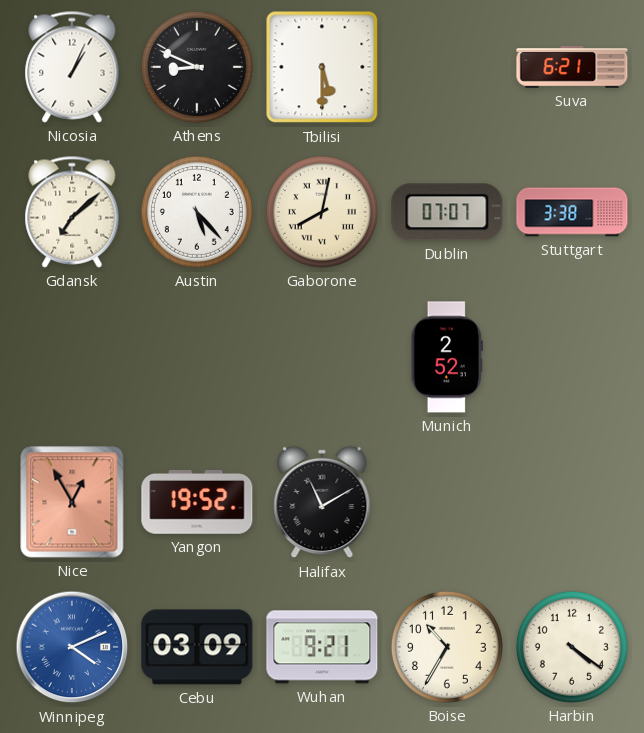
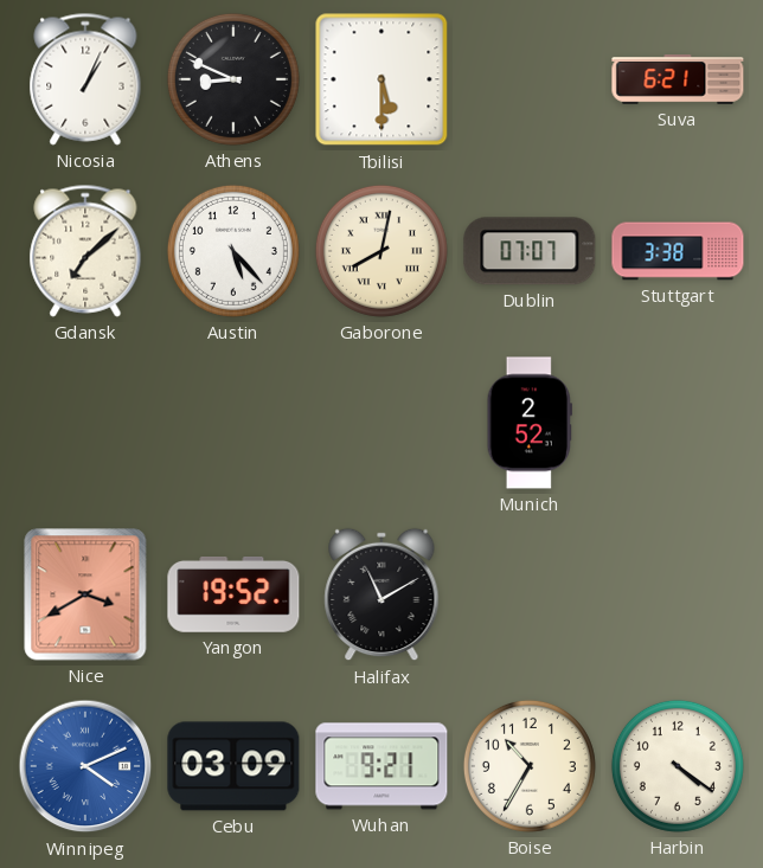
Nice: 12:55 -> 3:40
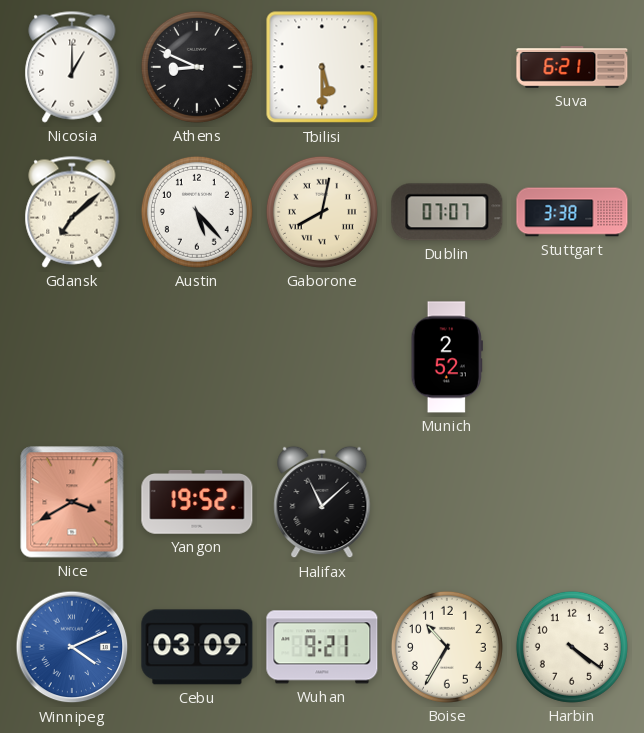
Nicosia: 1:04 -> 1:00
Halifax: 11:10 -> 11:08
